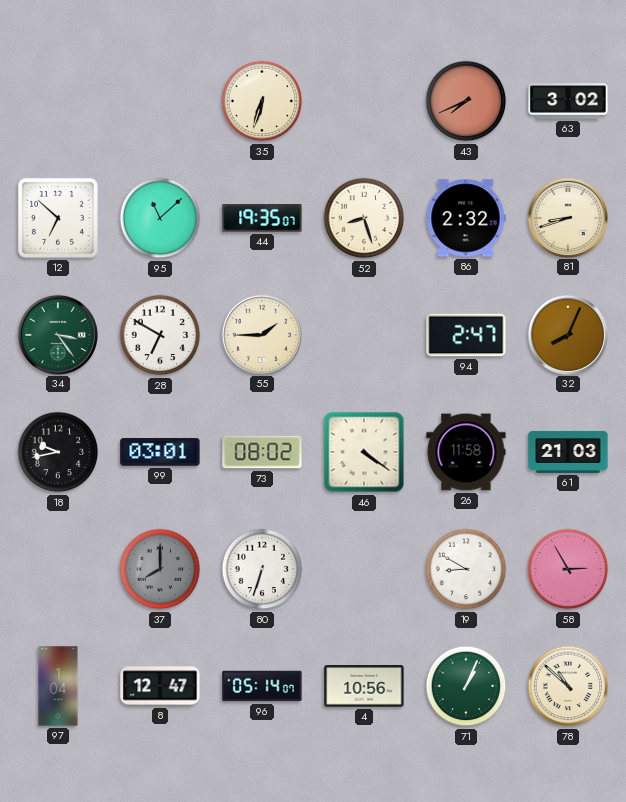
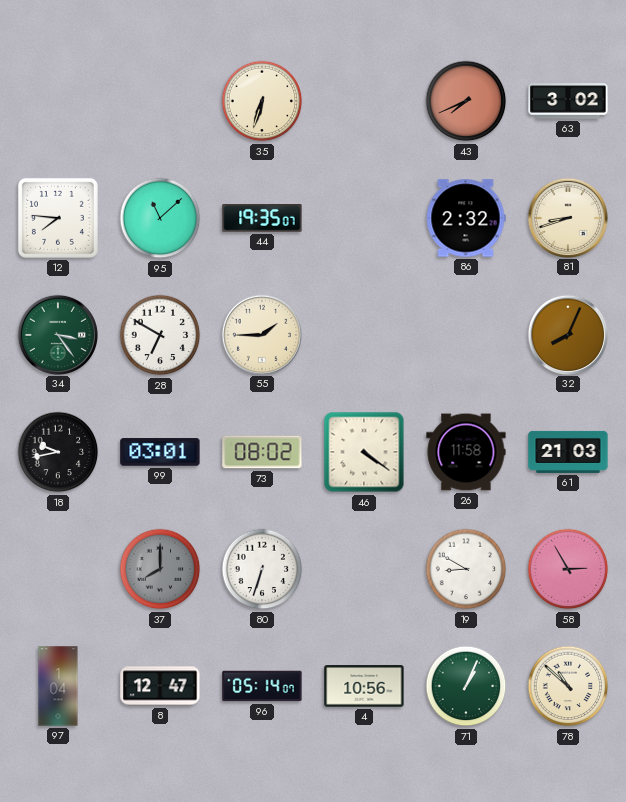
12: 6:52 -> 7:46
52: 8:27 -> none
94: 2:47 -> none
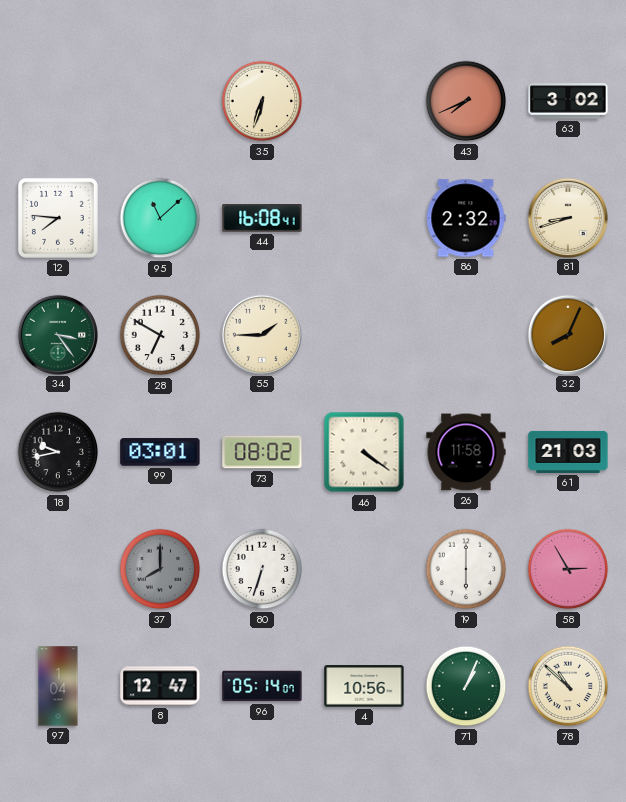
44: 19:35 -> 16:08
19: 8:50 -> 6:00
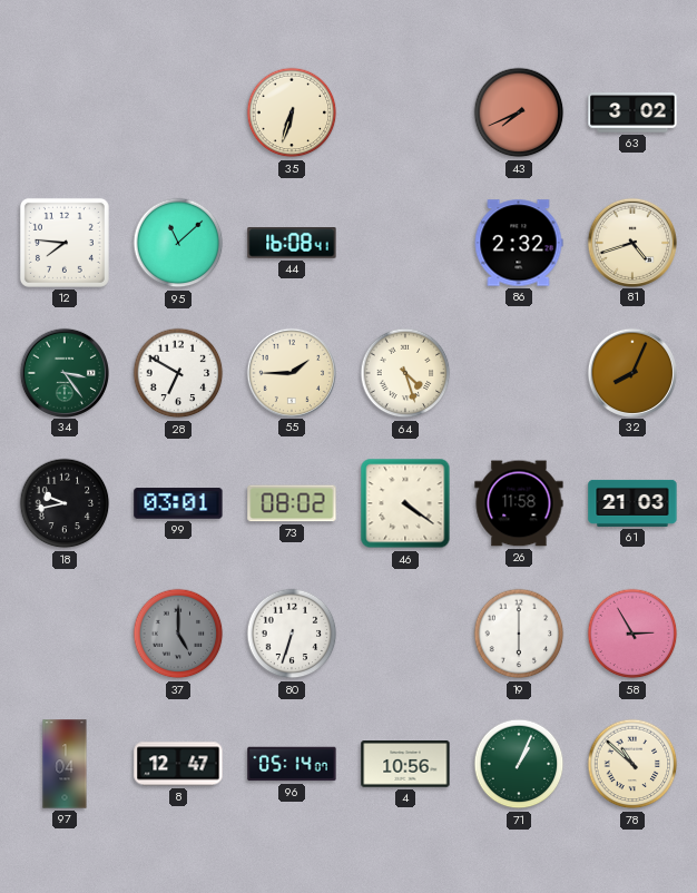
81: 8:42 -> 4:42
64: none -> 4:27
37: 8:00 -> 5:00
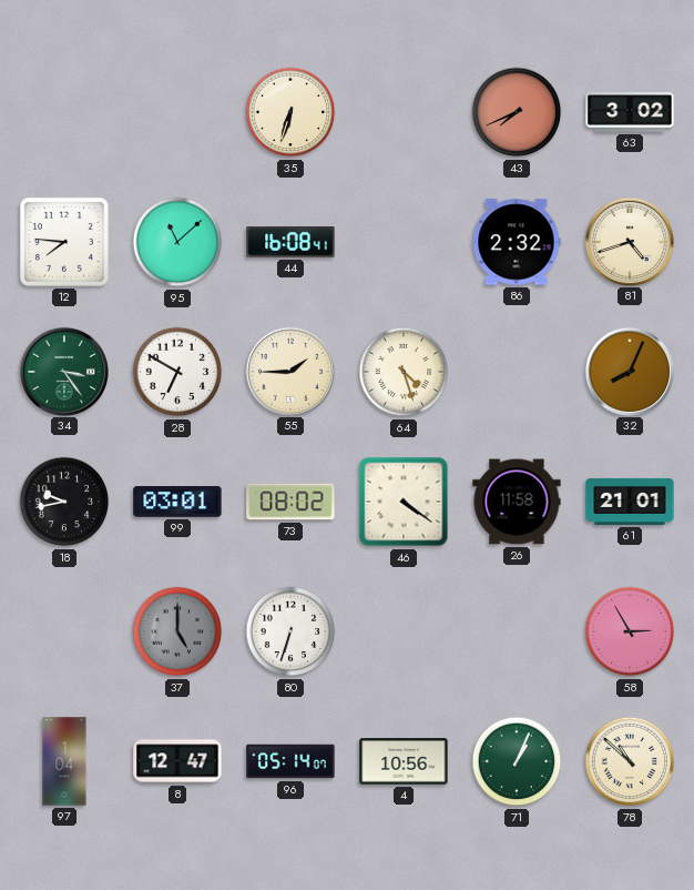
61: 21:03 -> 21:01
19: 6:00 -> none
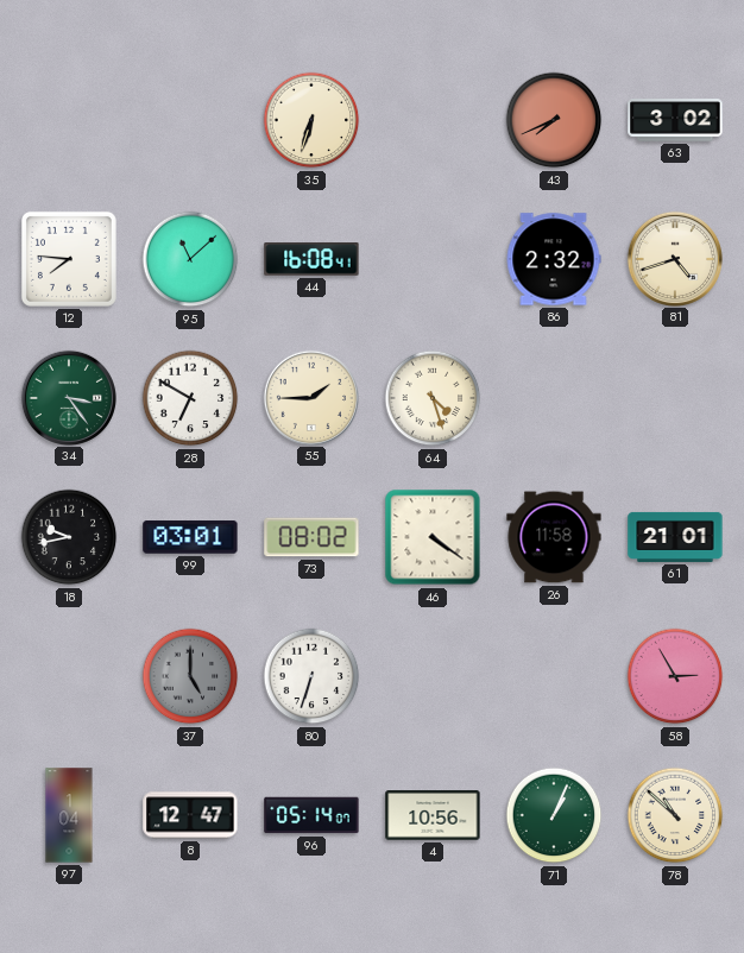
32: 8:04 -> none
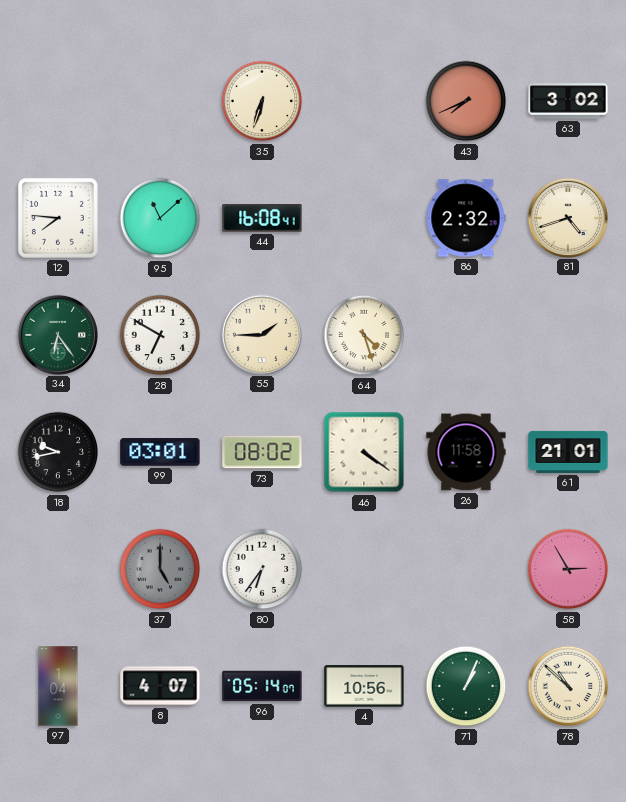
34: 3:24 -> 6:24
80: 6:33 -> 6:36
8: 12:47 -> 4:07
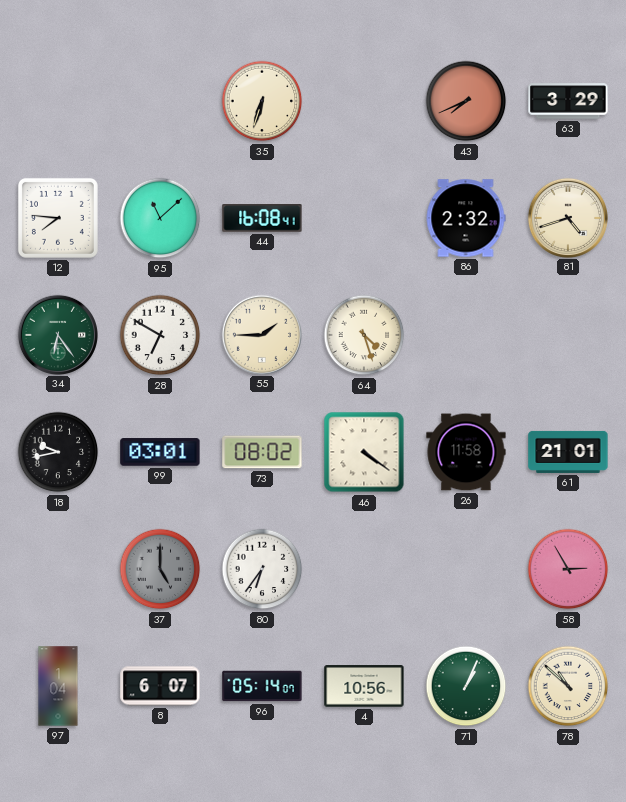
63: 3:02 -> 3:29
8: 4:07 -> 6:07
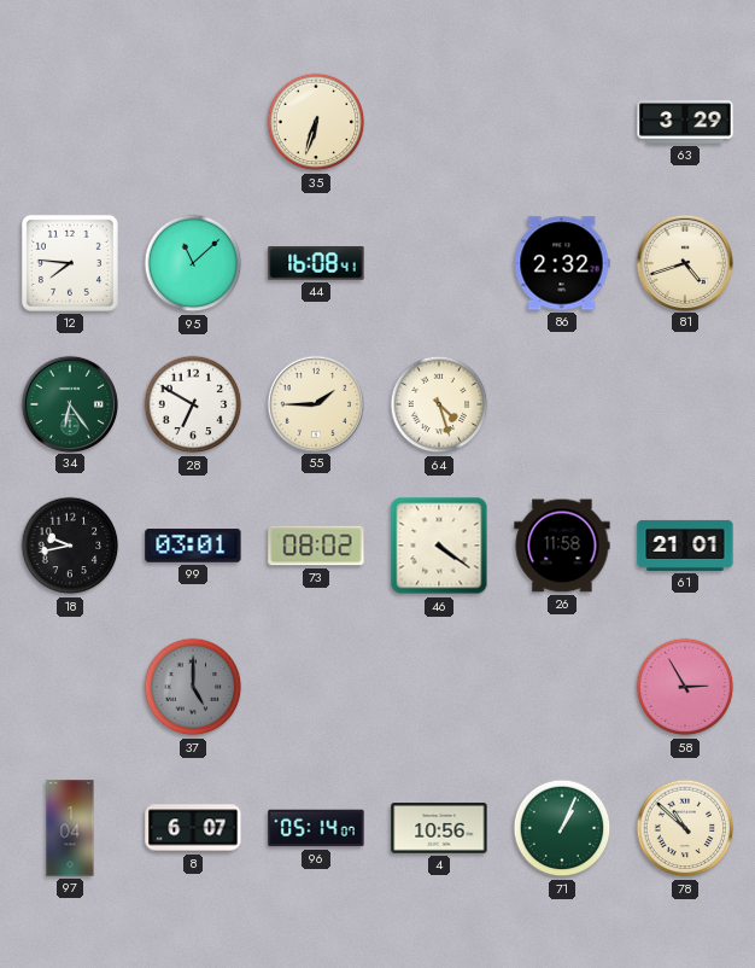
43: 7:41 -> none
80: 6:36 -> none
